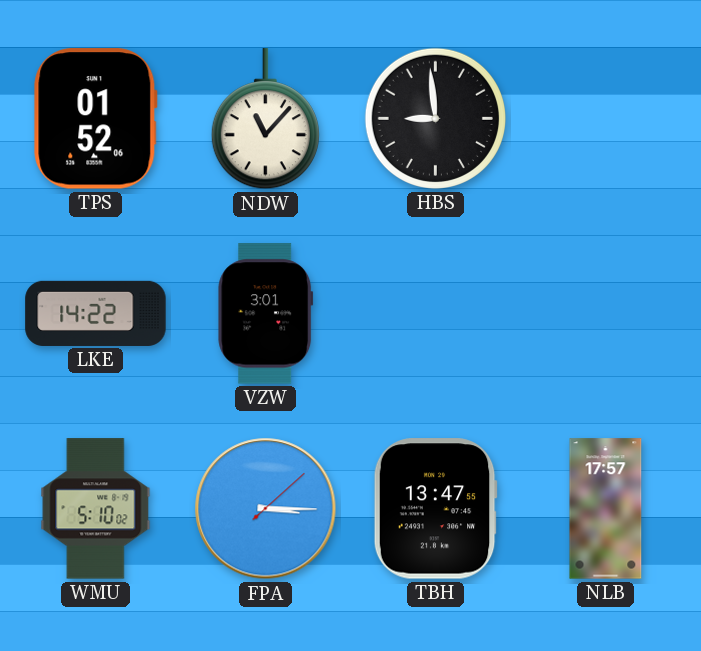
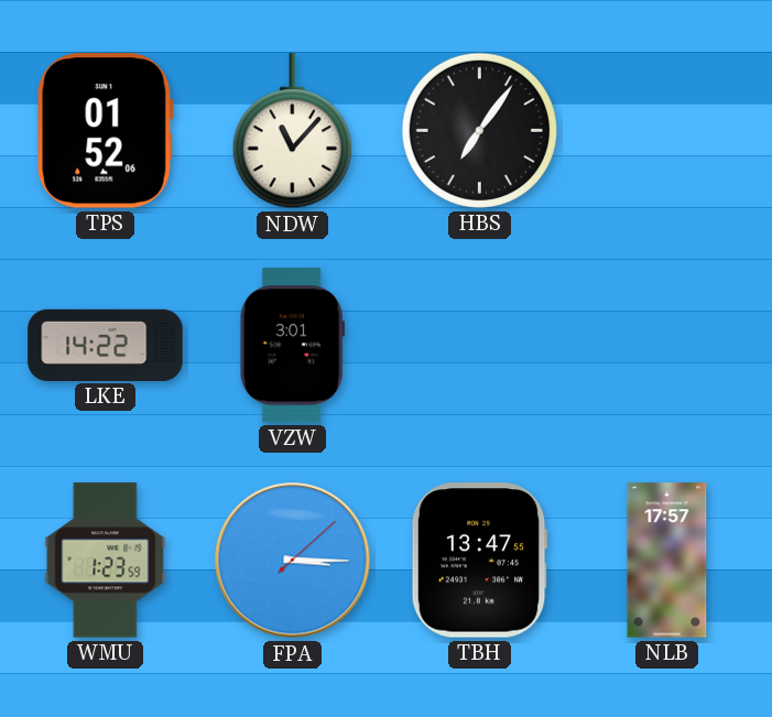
HBS: 8:59 -> 7:06
WMU: 5:10 -> 1:23
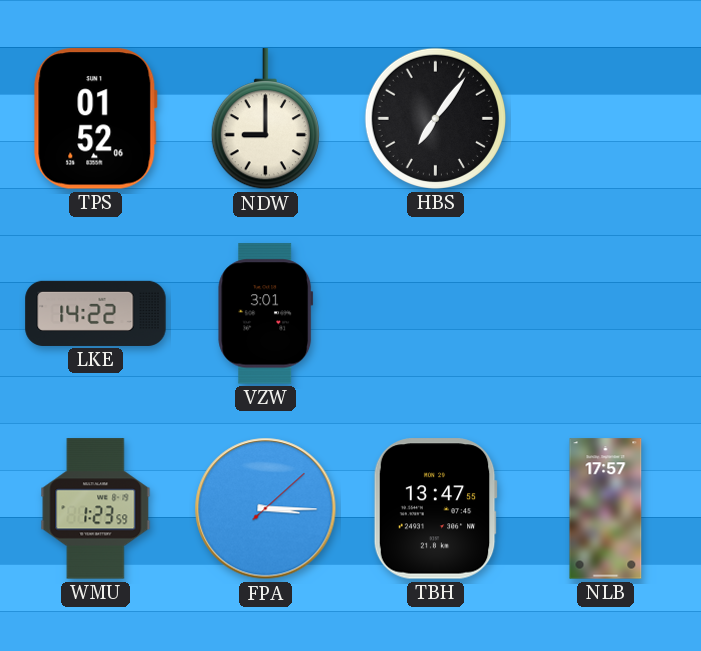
NDW: 11:07 -> 9:00
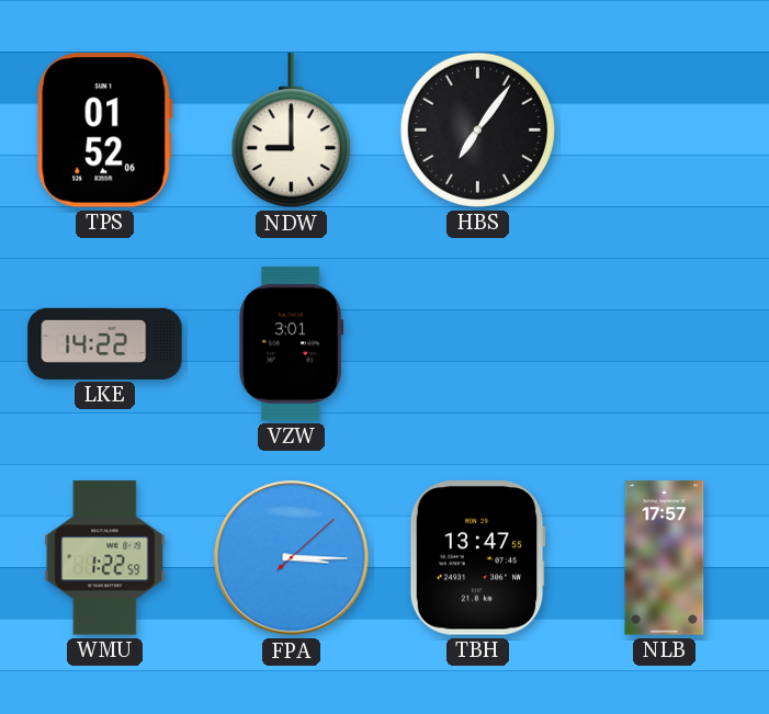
WMU: 1:23 -> 1:22
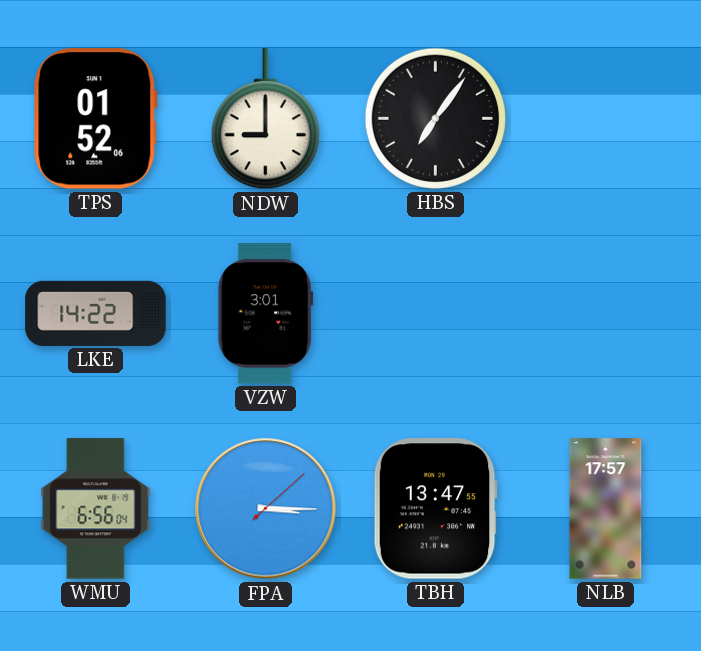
WMU: 1:22 -> 6:56
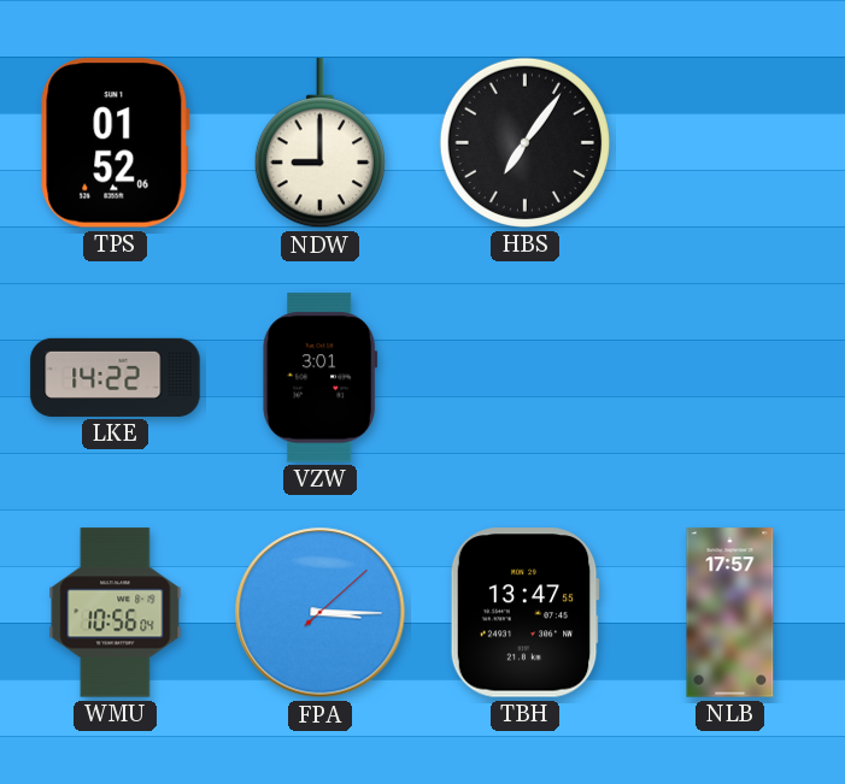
WMU: 6:56 -> 10:56
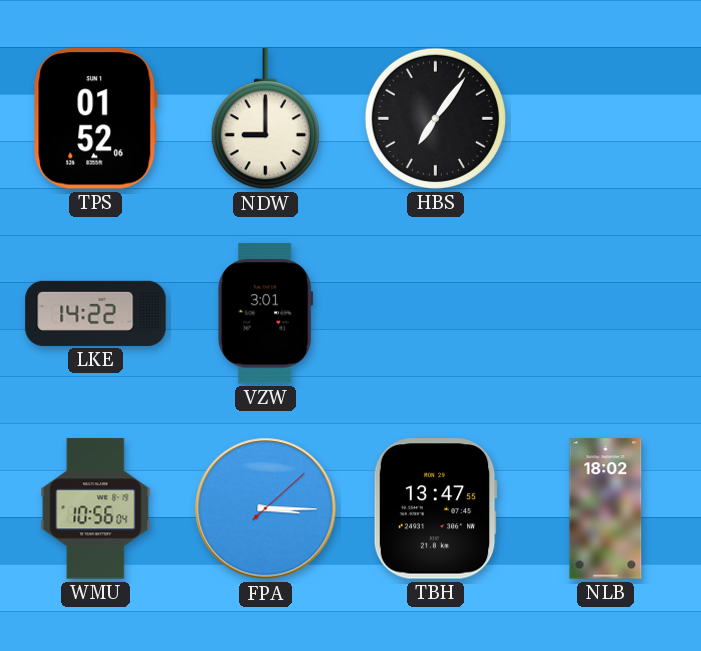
NLB: 17:57 -> 18:02
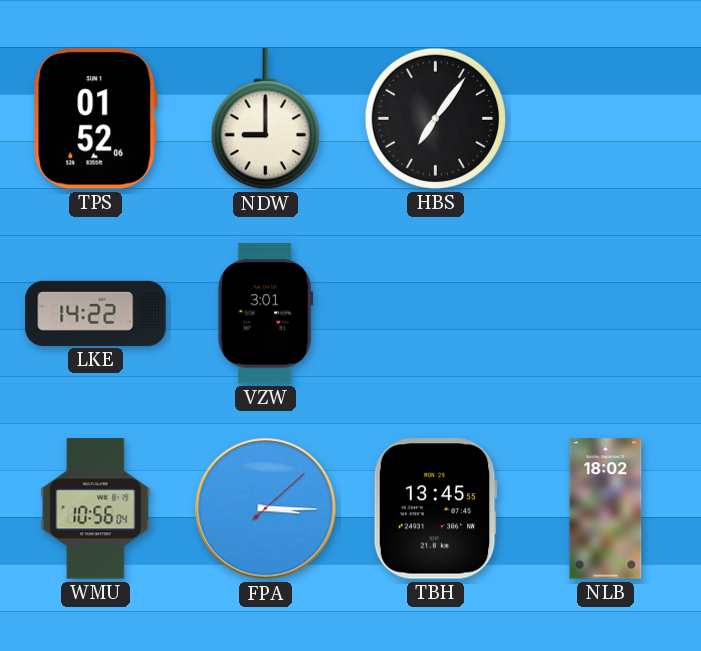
TBH: 13:47 -> 13:45
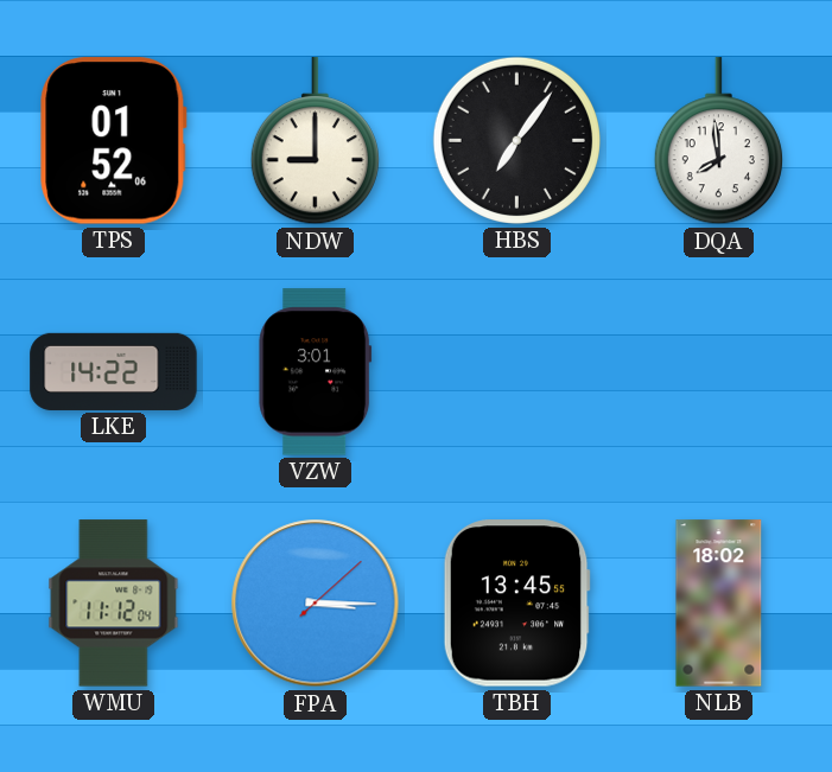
DQA: none -> 7:59
WMU: 10:56 -> 11:12
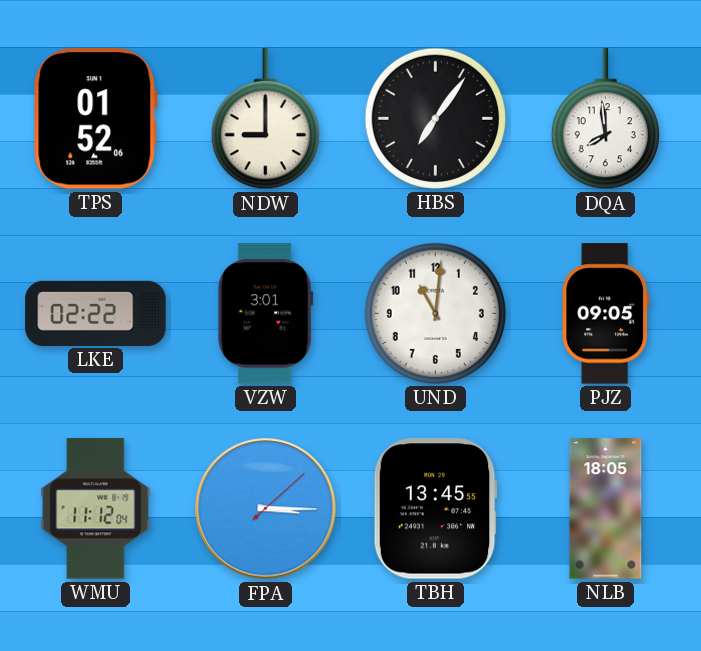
LKE: 14:22 -> 02:22
UND: none -> 11:01
PJZ: none -> 09:05
NLB: 18:02 -> 18:05
